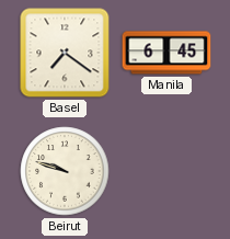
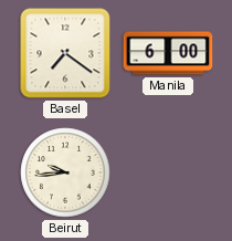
Manila: 6:45 -> 6:00
Beirut: 9:48 -> 9:44
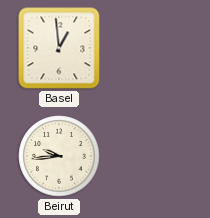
Basel: 7:21 -> 12:59
Manila: 6:00 -> none
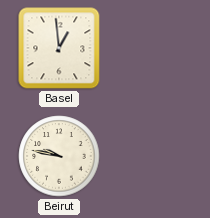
Beirut: 9:44 -> 9:47
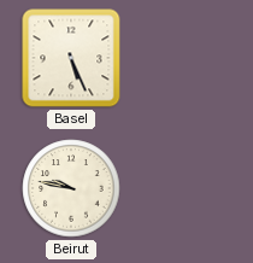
Basel: 12:59 -> 5:26
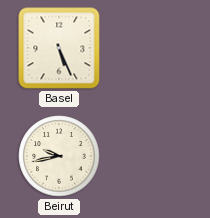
Beirut: 9:47 -> 9:43
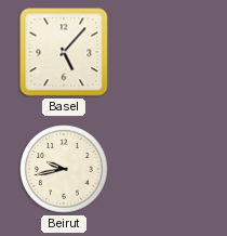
Basel: 5:26 -> 5:07
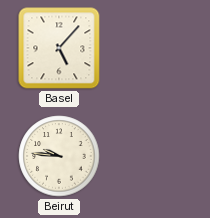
Beirut: 9:43 -> 9:46
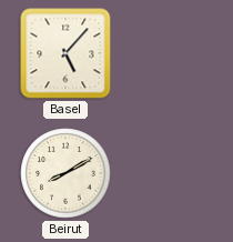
Beirut: 9:46 -> 8:10
